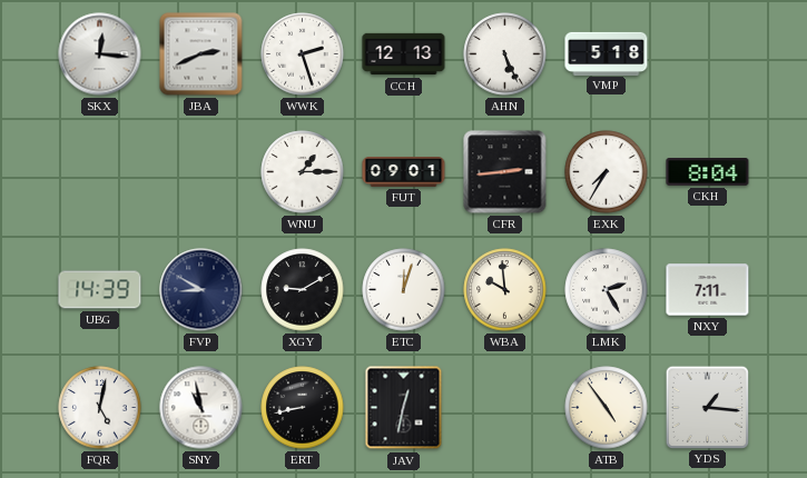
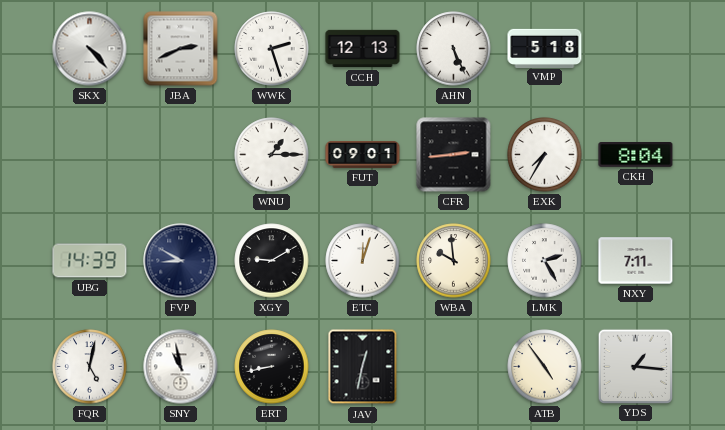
SKX: 12:16 -> 4:23
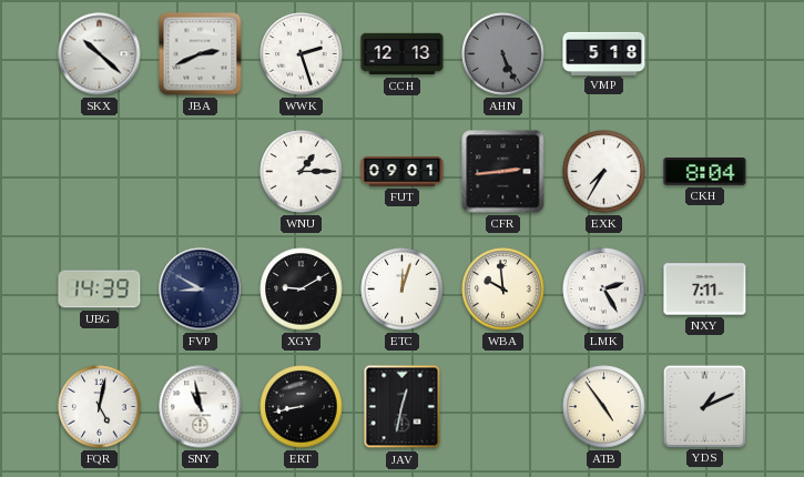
SKX: 4:23 -> 10:22
AHN dial: white -> grey
YDS: 1:16 -> 1:11
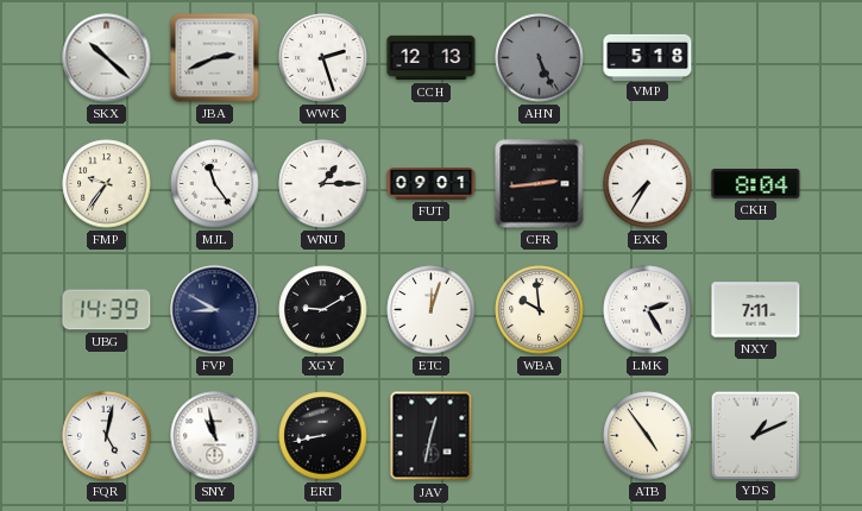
FMP: none -> 9:36
MJL: none -> 11:24
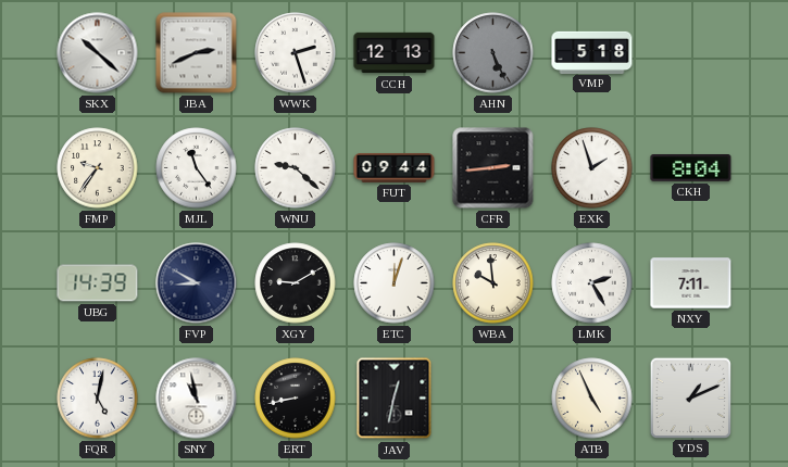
WNU: 1:15 -> 9:22
FUT: 09:01 -> 09:44
EXK: 7:35 -> 1:57
ATB: 4:54 -> 4:56
